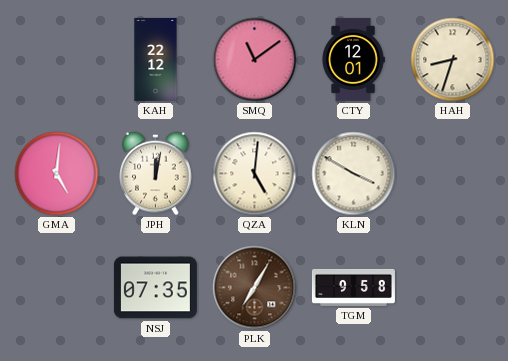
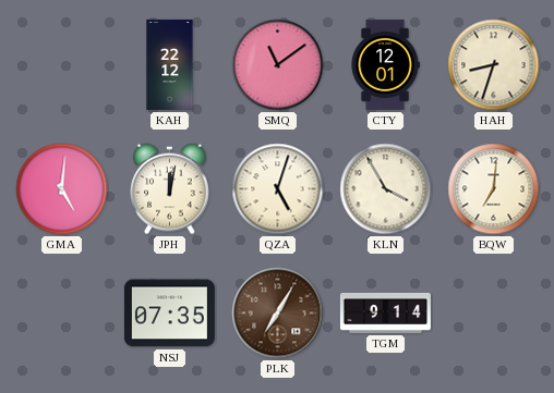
QZA: 5:01 -> 5:03
KLN: 3:50 -> 3:55
BQW: none -> 7:01
TGM: 9:58 -> 9:14
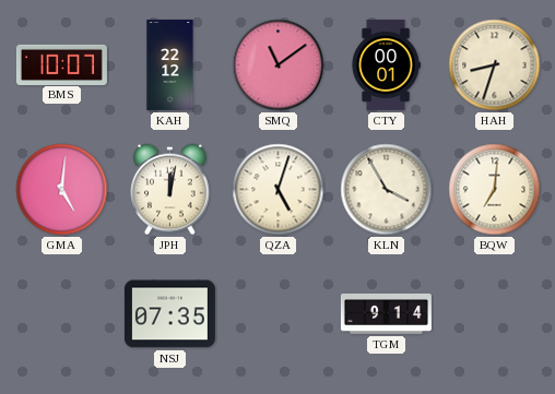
BMS: none -> 10:07
CTY: 12:01 -> 00:01
PLK: 7:05 -> none
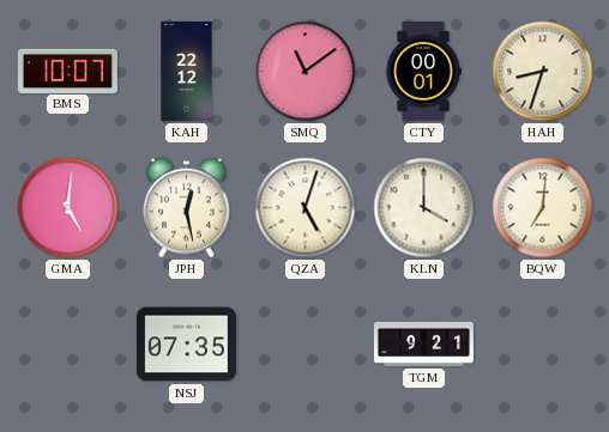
JPH: 12:02 -> 12:28
KLN: 3:55 -> 4:00
TGM: 9:14 -> 9:21
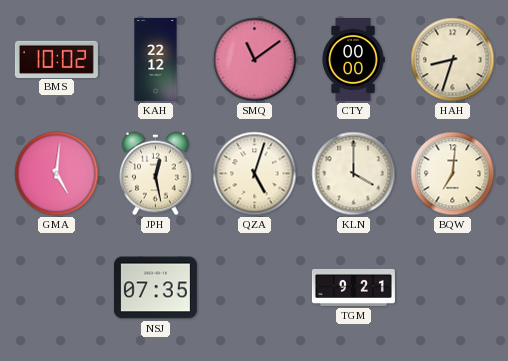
BMS: 10:07 -> 10:02
CTY: 00:01 -> 00:00
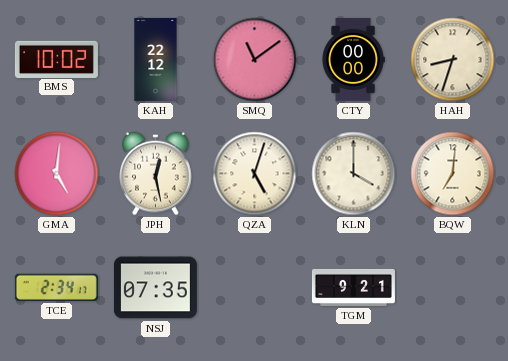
TCE: none -> 2:34
